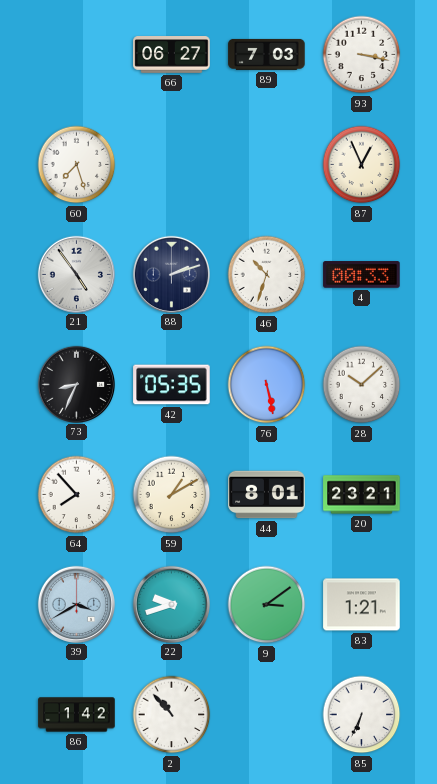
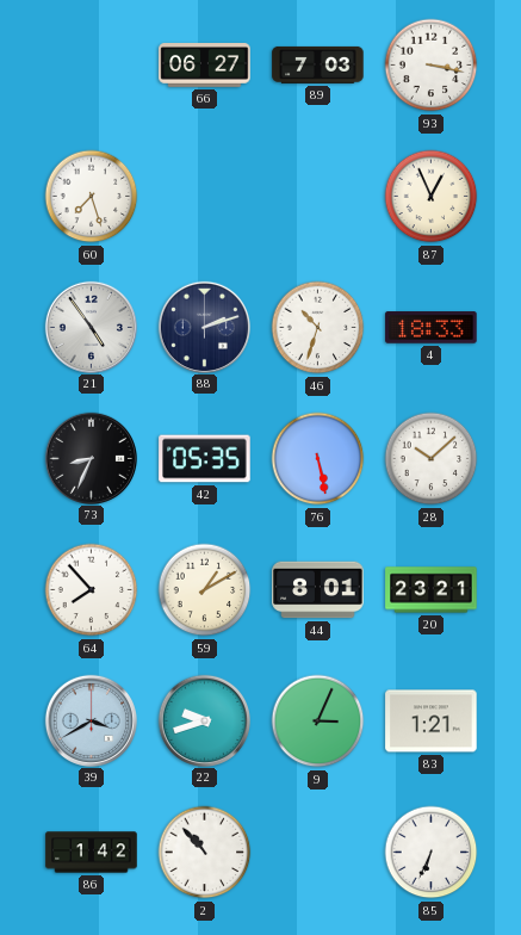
4: 00:33 -> 18:33
9: 3:09 -> 3:04
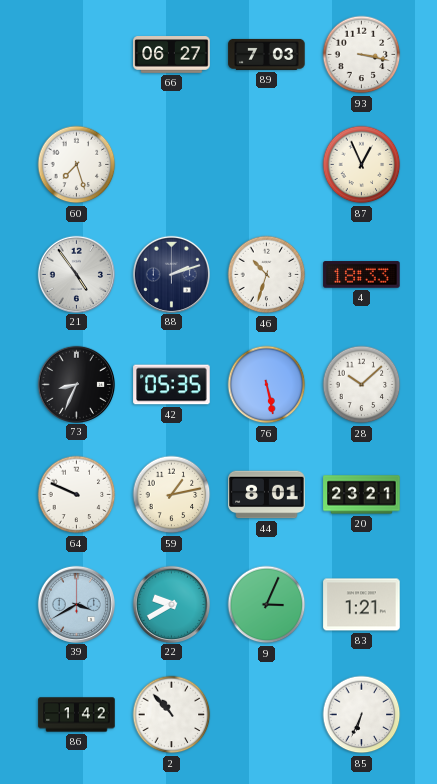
64: 7:53 -> 9:49
59: 1:10 -> 1:13
22: 9:42 -> 9:40
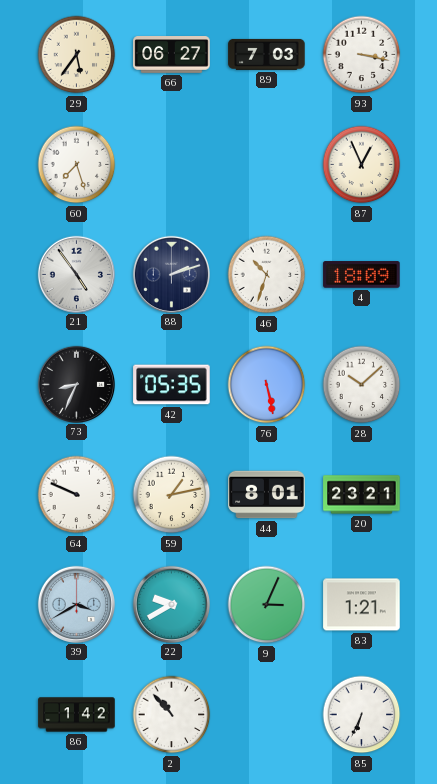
29: none -> 5:36
4: 18:33 -> 18:09
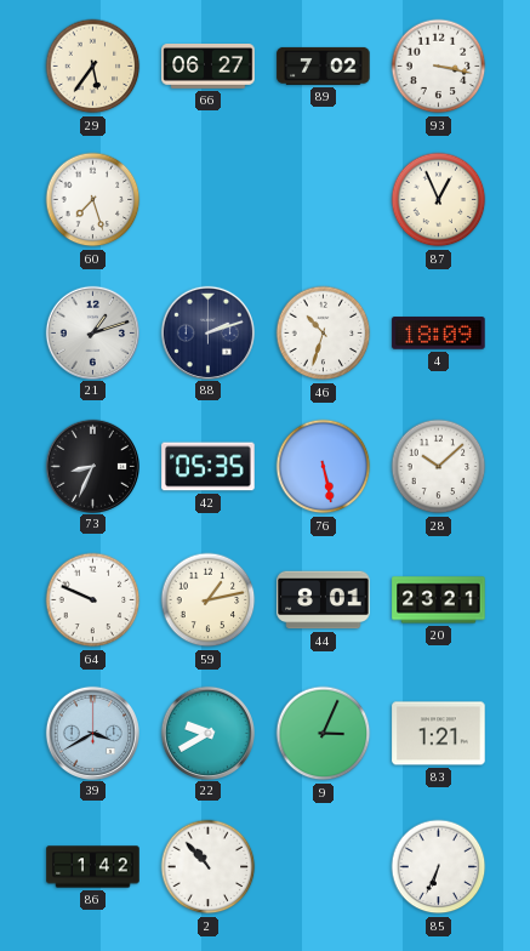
89: 7:03 -> 7:02
21: 4:54 -> 1:12
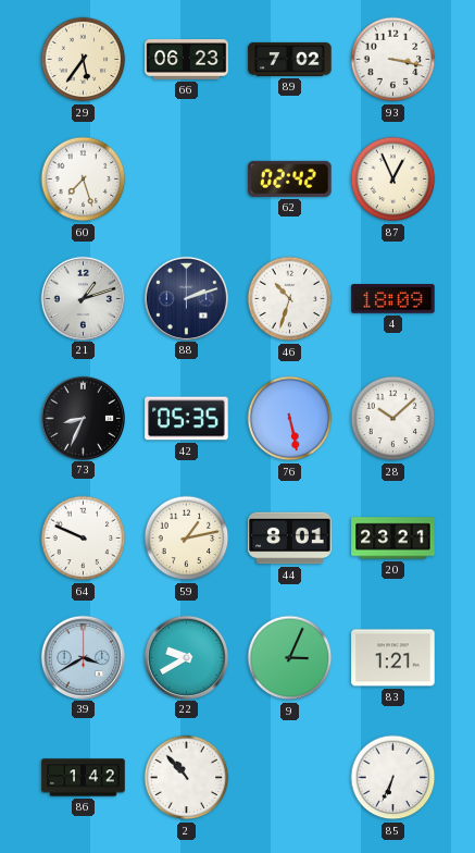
66: 06:27 -> 06:23
62: none -> 02:42
